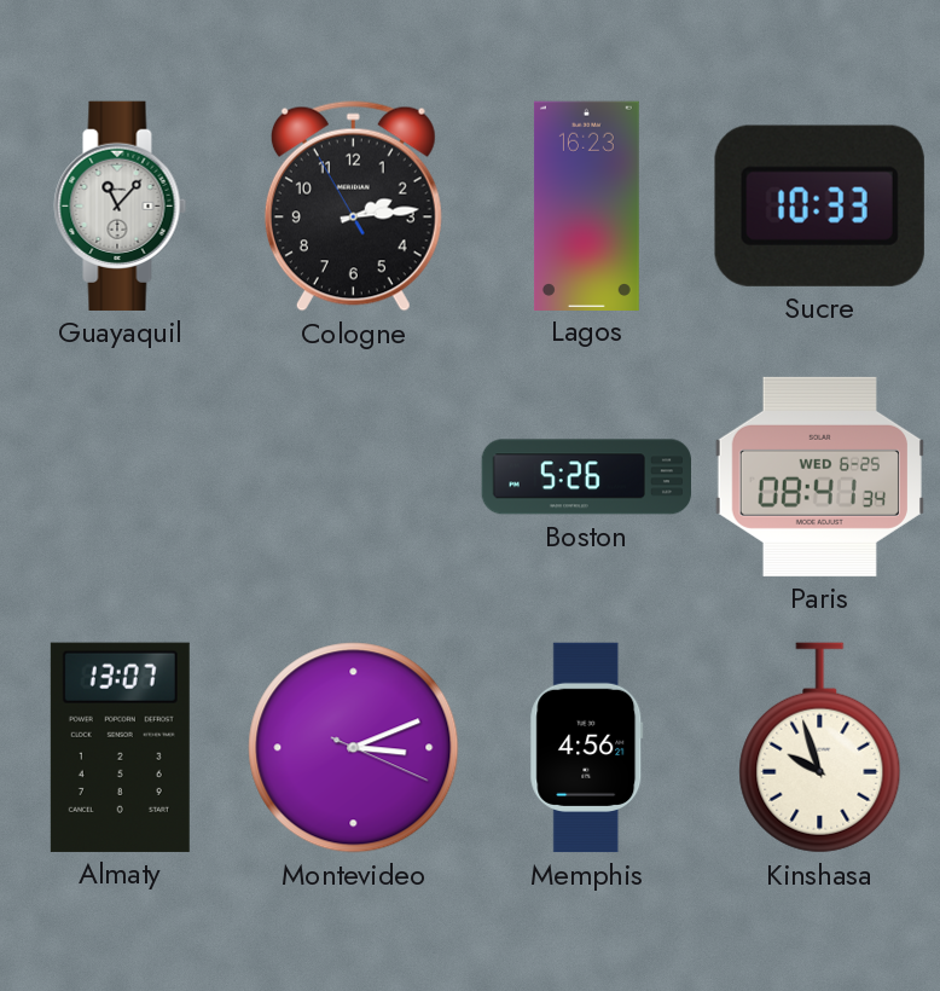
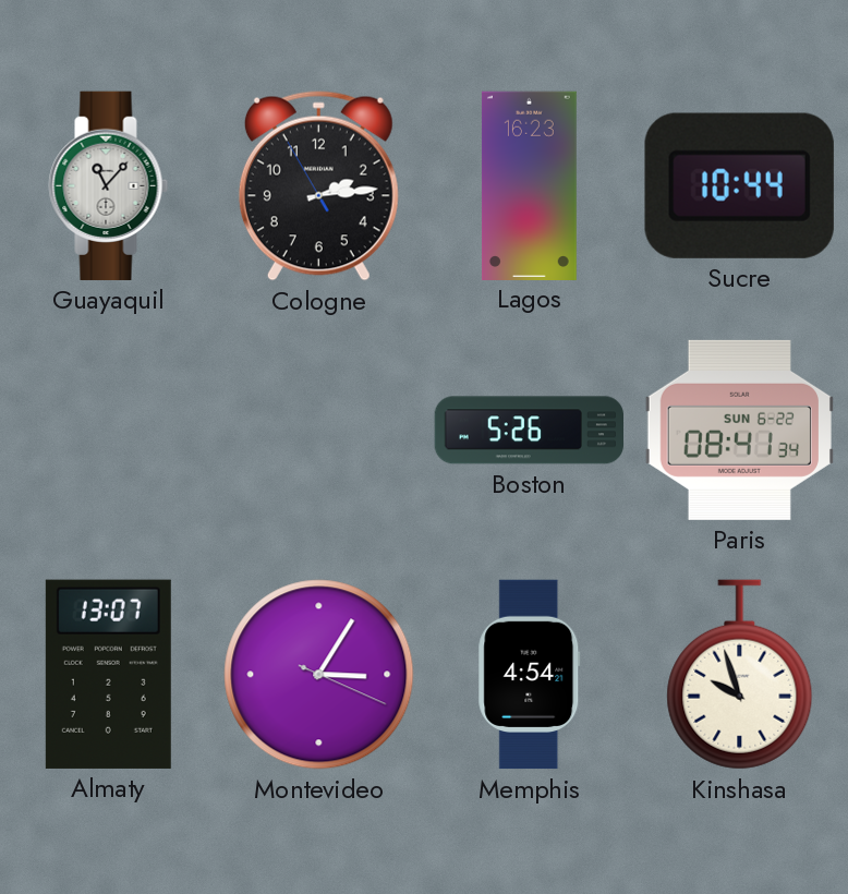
Sucre: 10:33 -> 10:44
Paris date: WED 6-25 -> SUN 6-22
Montevideo: 3:11 -> 3:05
Memphis: 4:56 -> 4:54
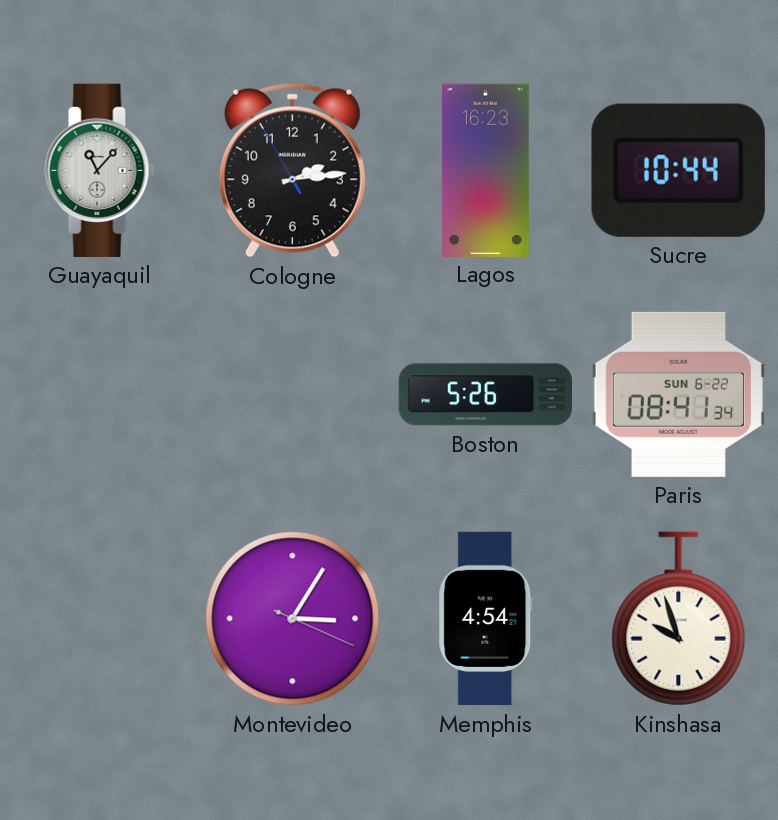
Almaty: 13:07 -> none
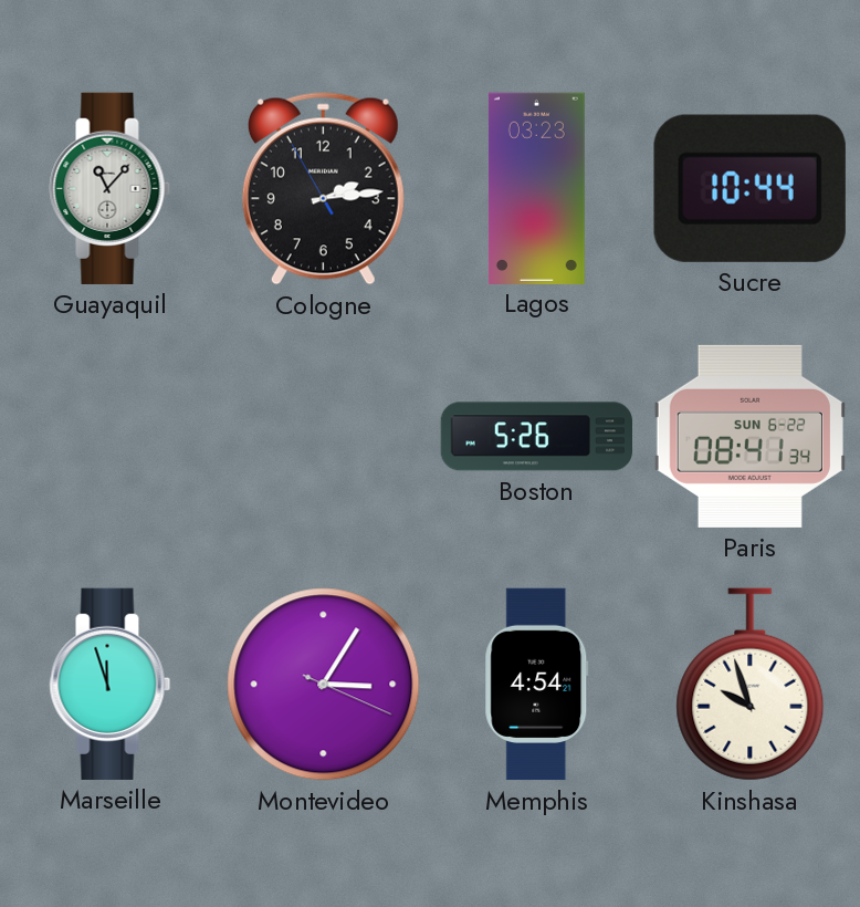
Lagos: 16:23 -> 03:23
Marseille: none -> 11:57
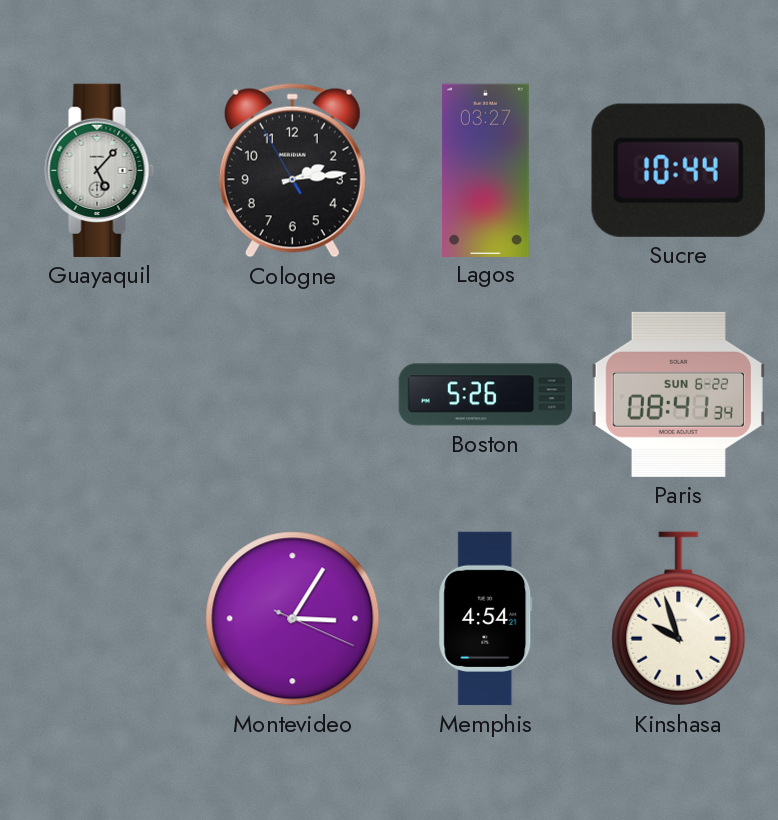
Guayaquil: 11:07 -> 5:07
Lagos: 03:23 -> 03:27
Marseille: 11:57 -> none
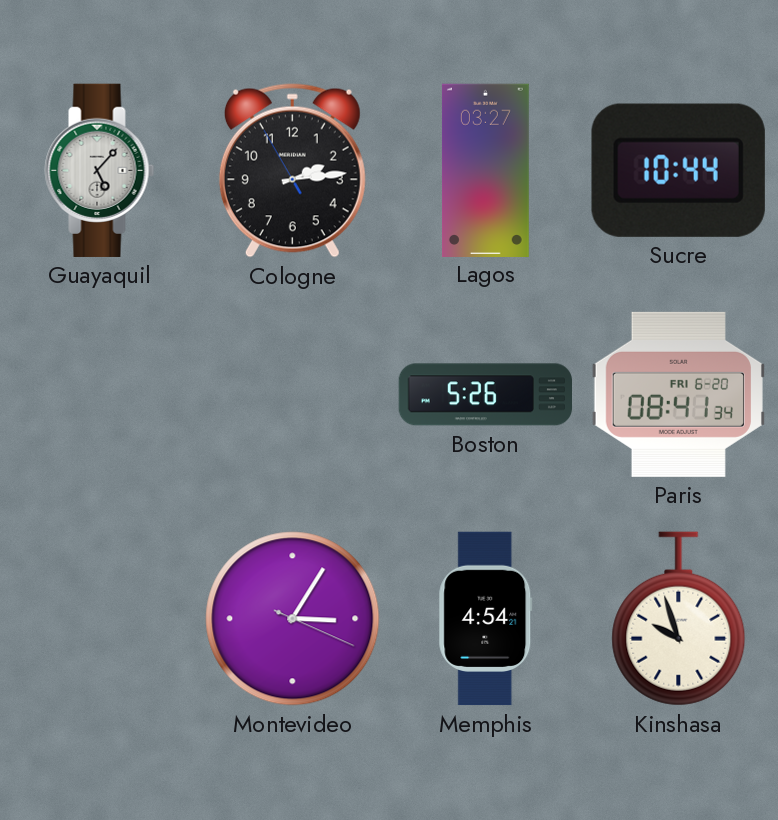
Paris date: SUN 6-22 -> FRI 6-20
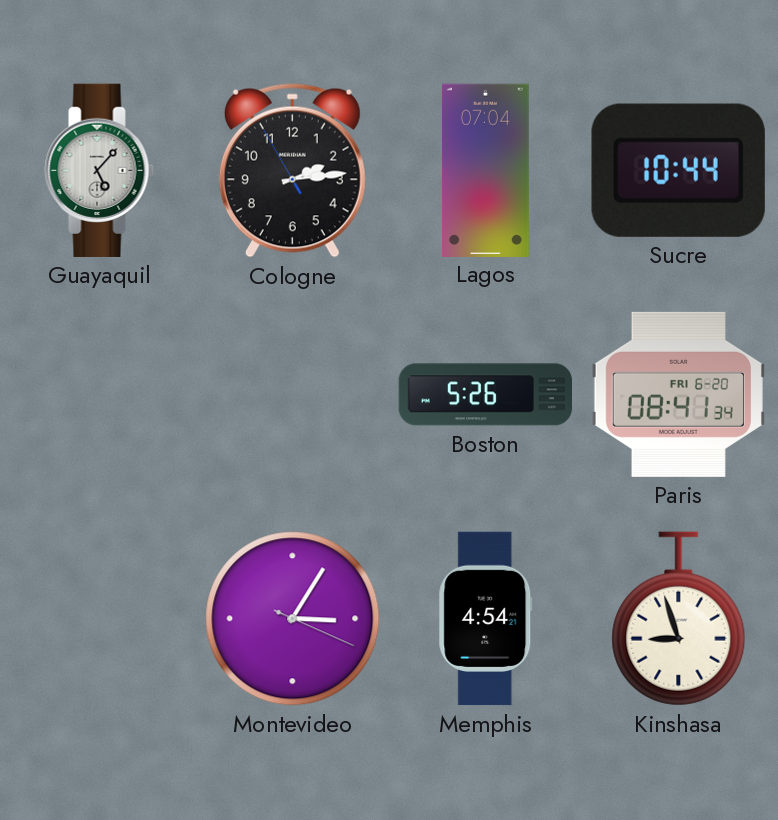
Lagos: 03:27 -> 07:04
Kinshasa: 9:57 -> 8:57
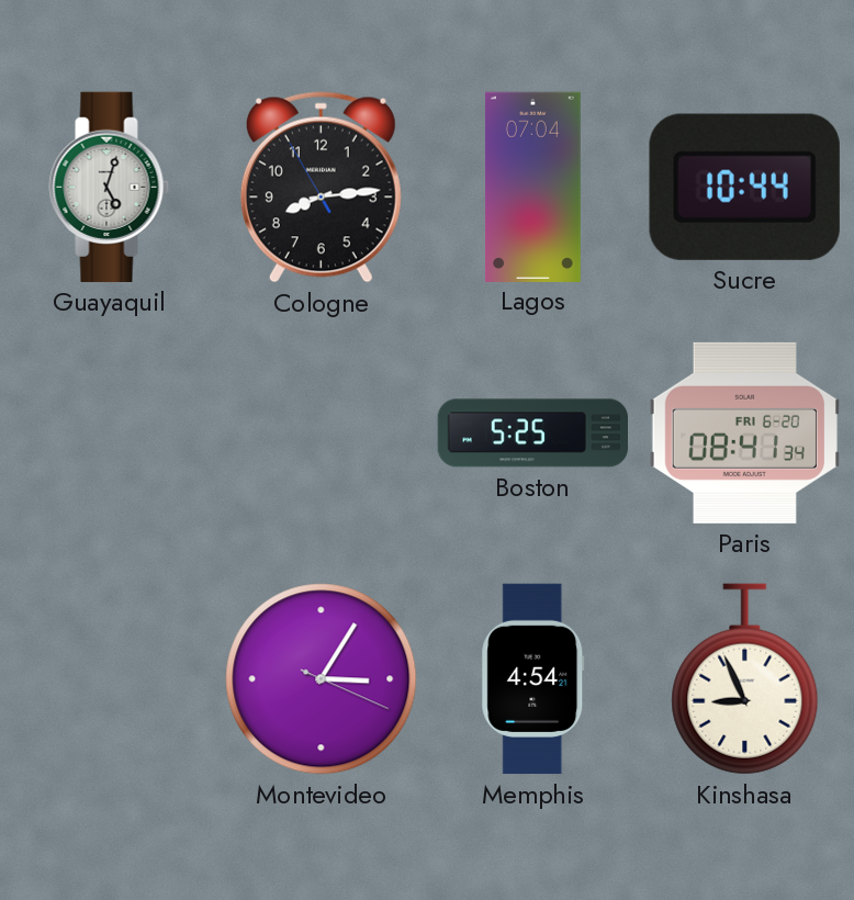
Guayaquil: 5:07 -> 5:03
Cologne: 2:13 -> 8:13
Boston: 5:26 -> 5:25
Kinshasa: 8:57 -> 8:56
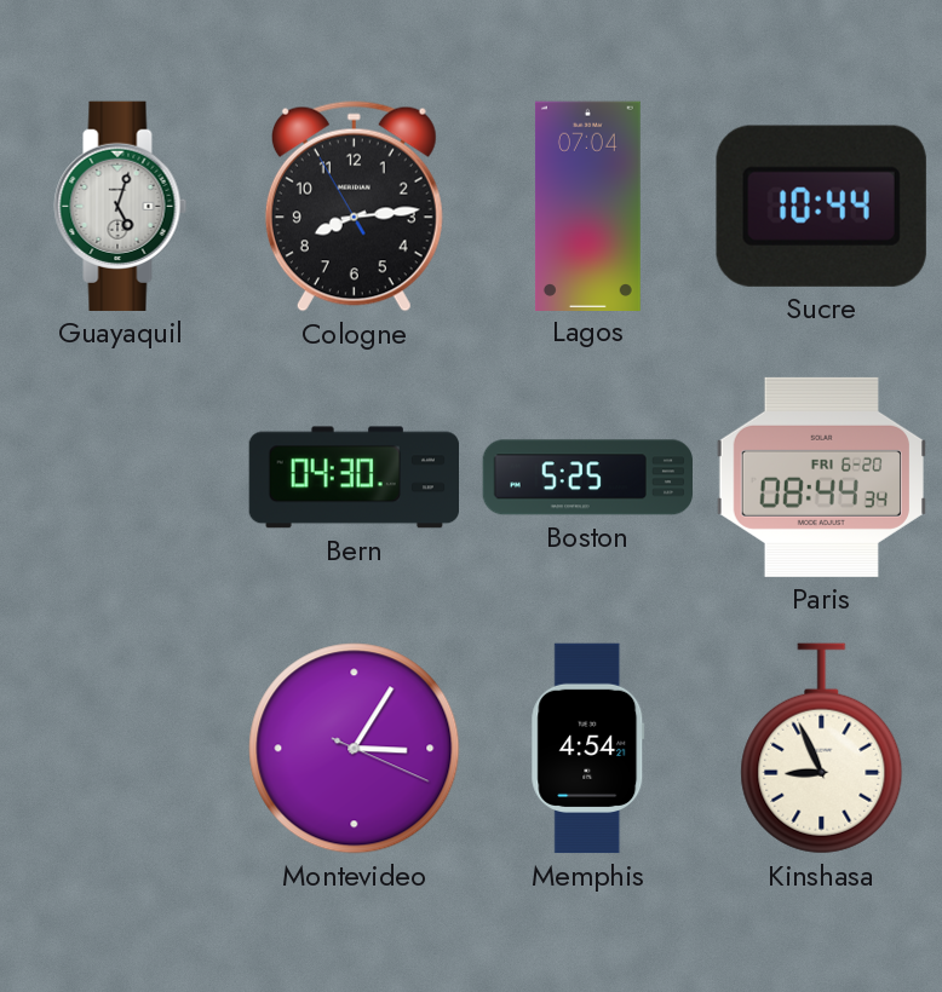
Bern: none -> 04:30
Paris: 08:41 -> 08:44
